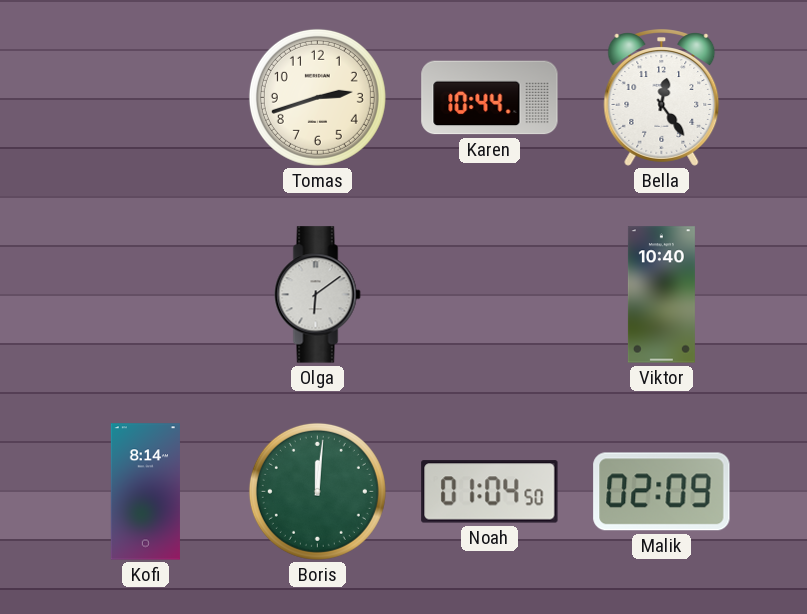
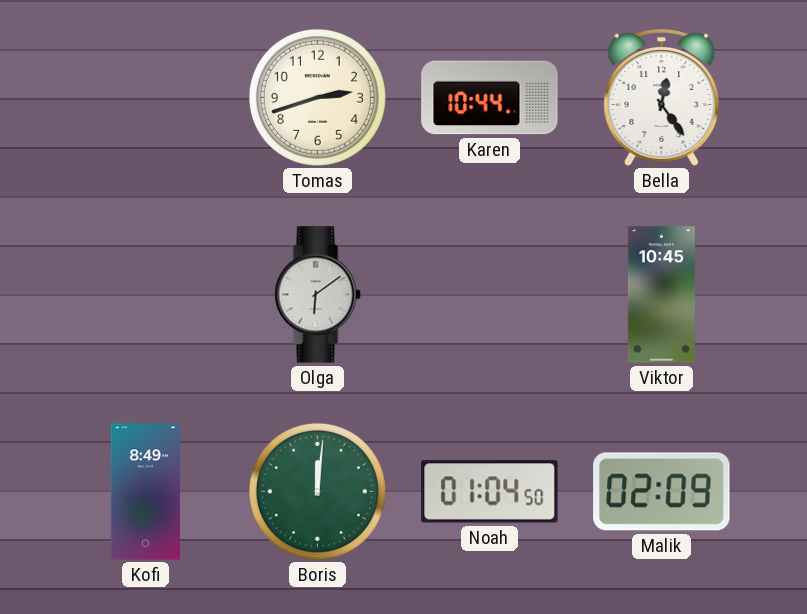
Viktor: 10:40 -> 10:45
Kofi: 8:14 -> 8:49
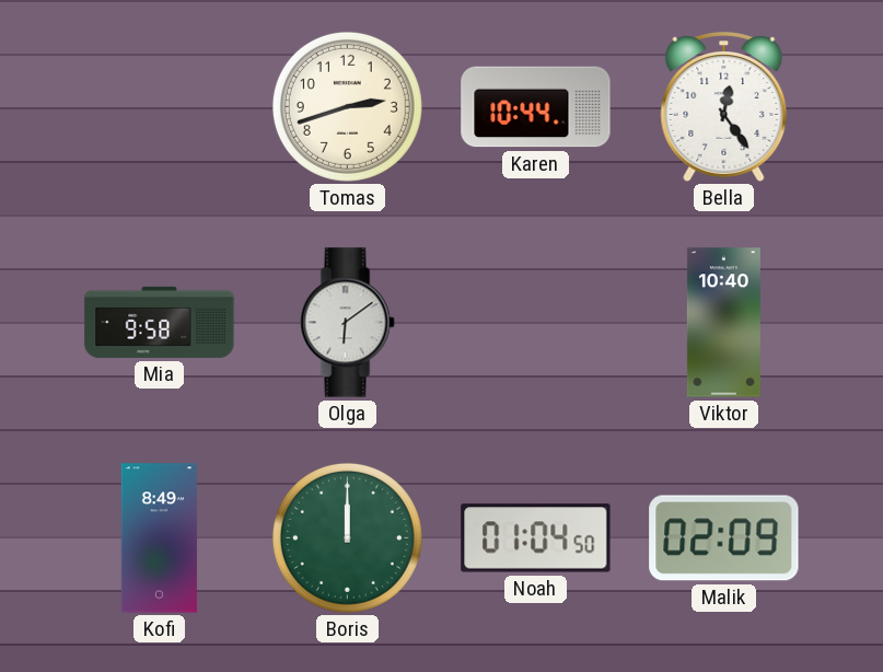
Mia: none -> 9:58
Viktor: 10:45 -> 10:40
Boris: 12:01 -> 12:00
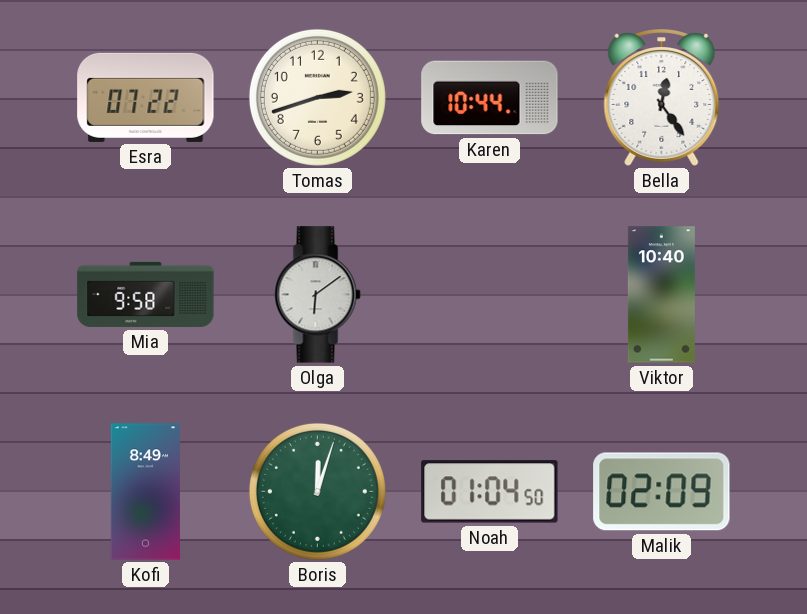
Esra: none -> 07:22
Boris: 12:00 -> 12:03
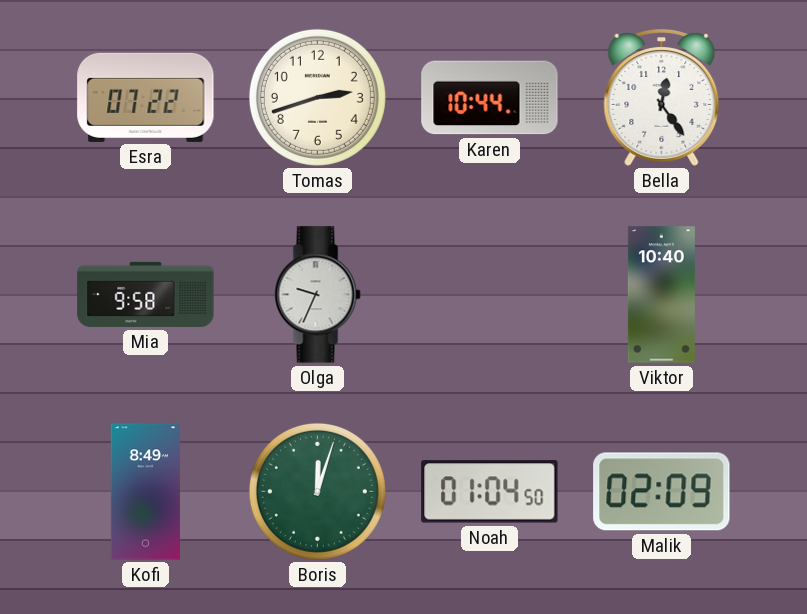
Olga: 6:09 -> 9:34
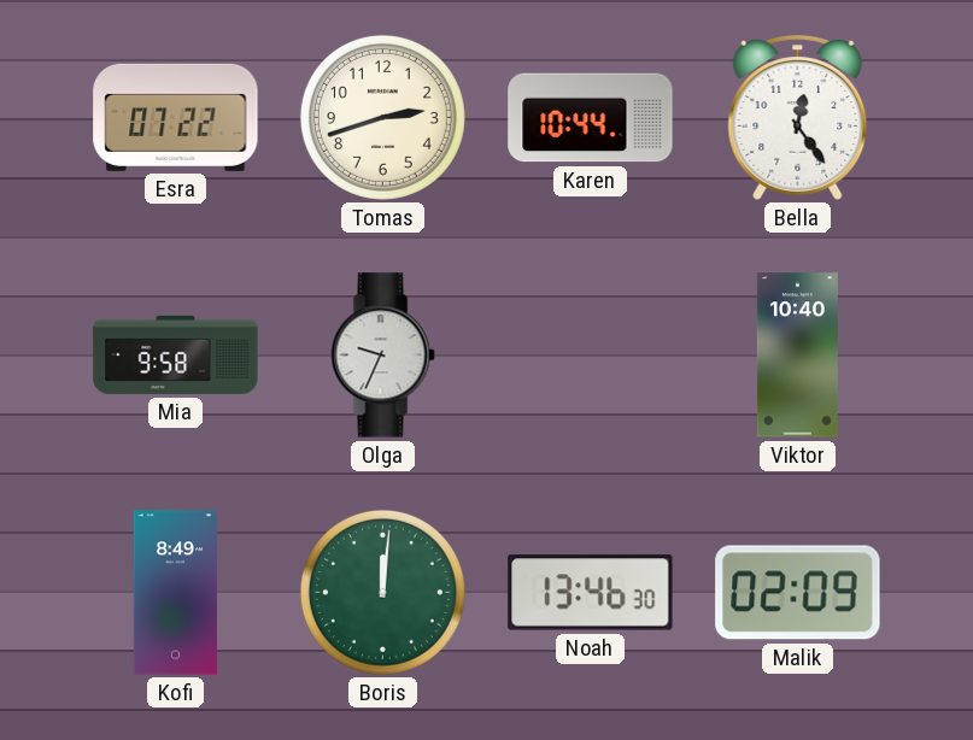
Boris: 12:03 -> 12:01
Noah: 01:04 -> 13:46
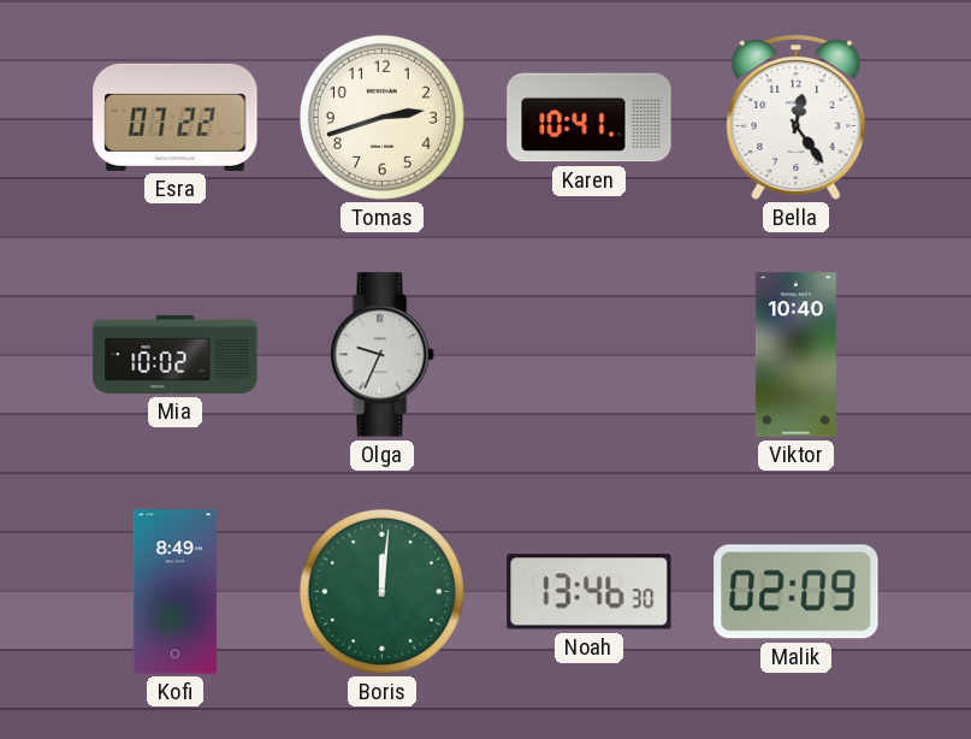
Karen: 10:44 -> 10:41
Mia: 9:58 -> 10:02
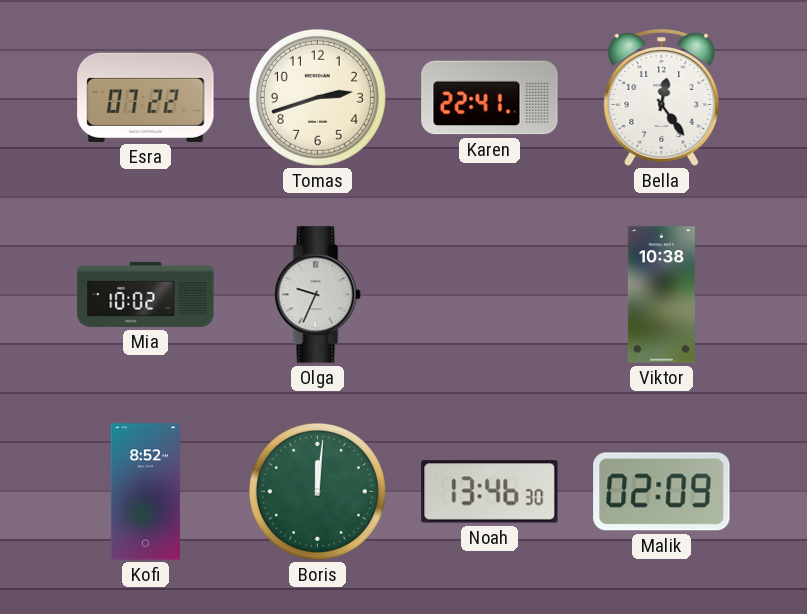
Karen: 10:41 -> 22:41
Viktor: 10:40 -> 10:38
Kofi: 8:49 -> 8:52
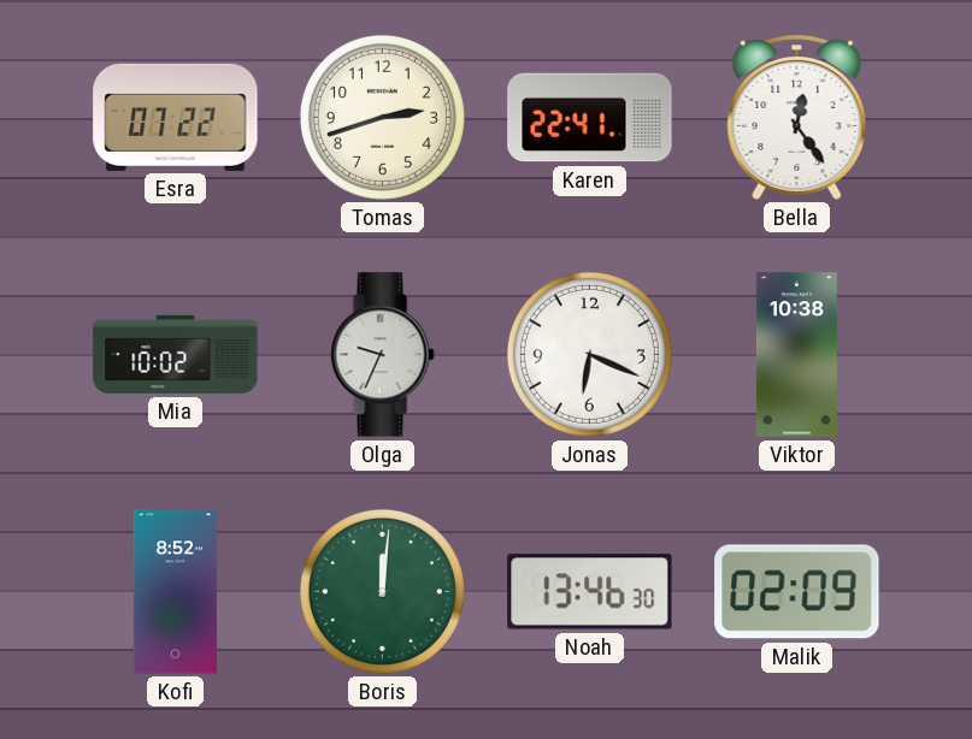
Jonas: none -> 6:19
